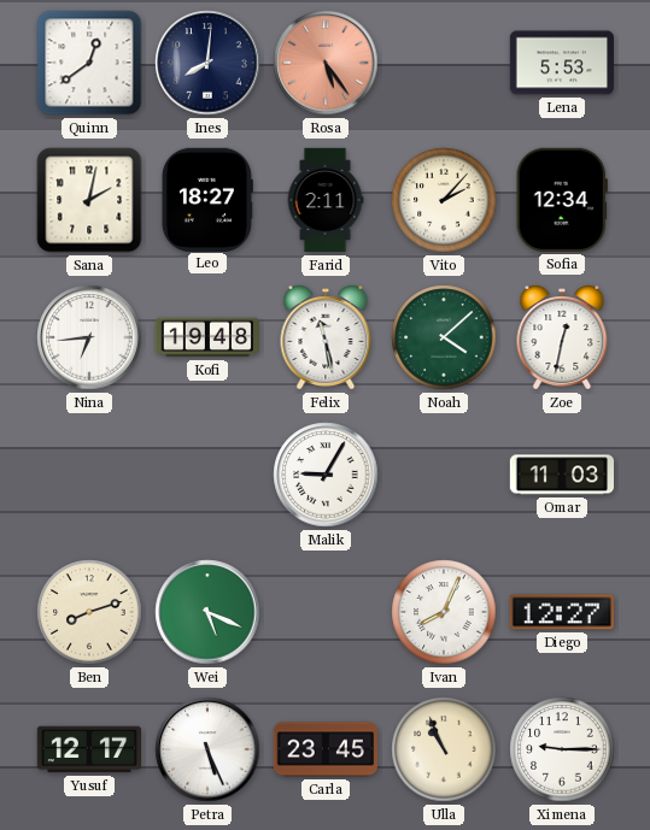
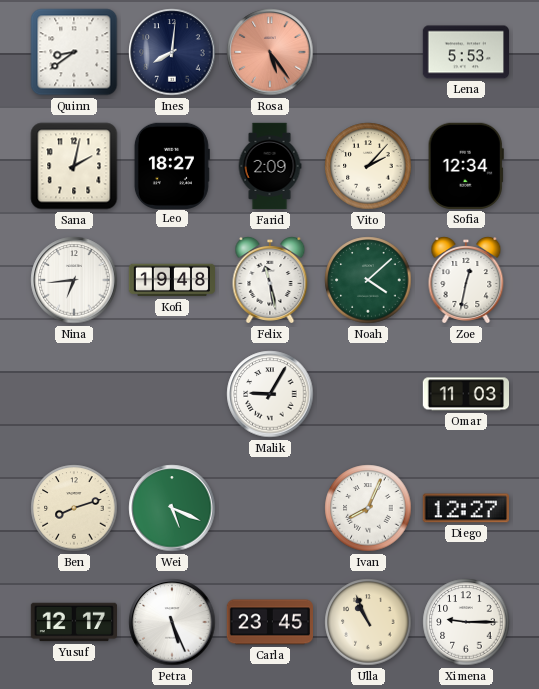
Quinn: 12:39 -> 8:39
Farid: 2:11 -> 2:09
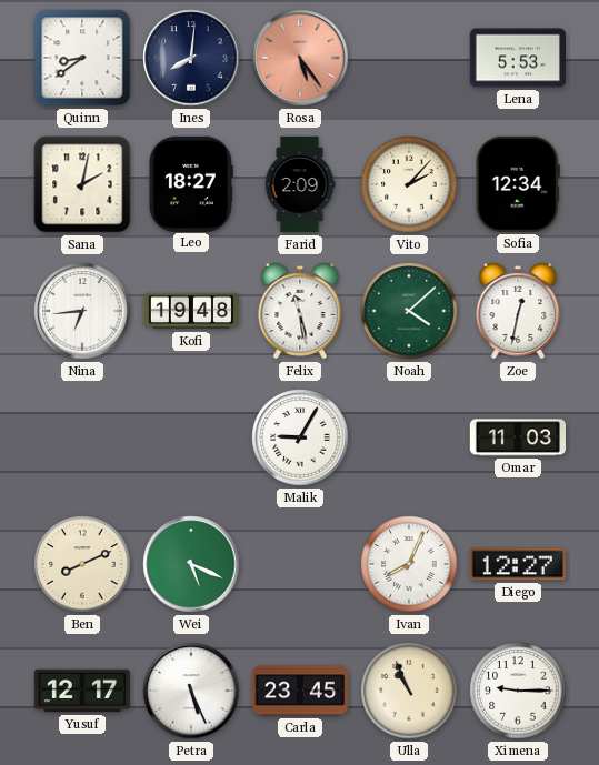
Ben: 8:12 -> 8:11
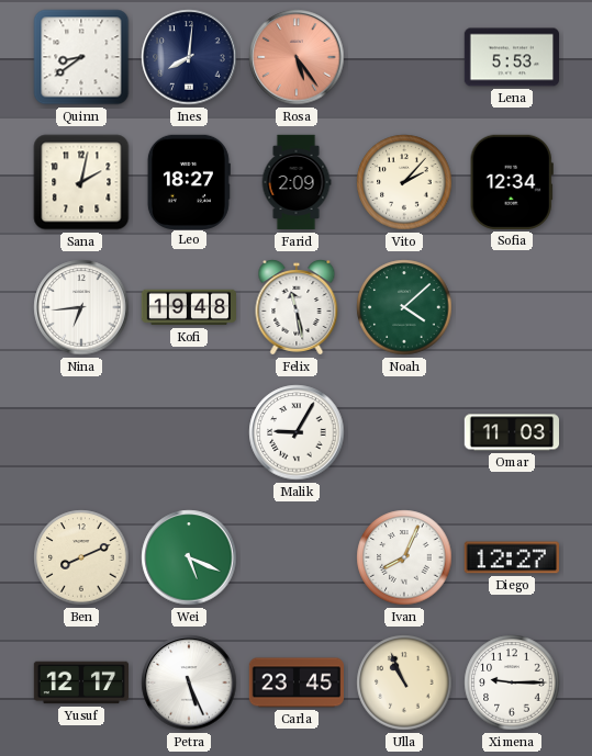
Zoe: 12:32 -> none
